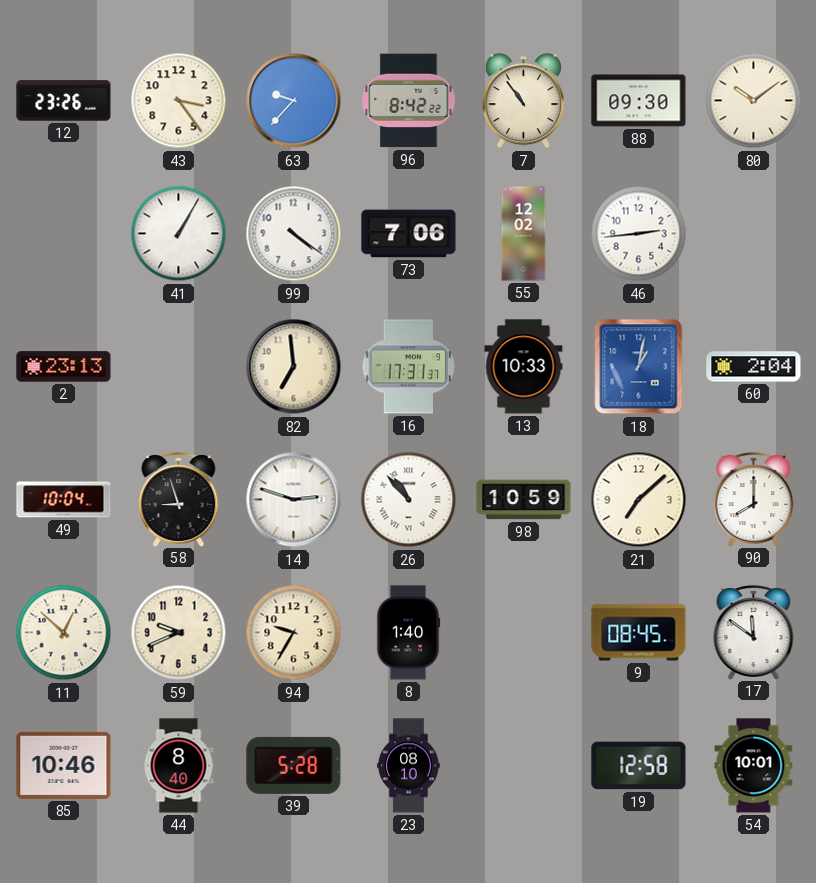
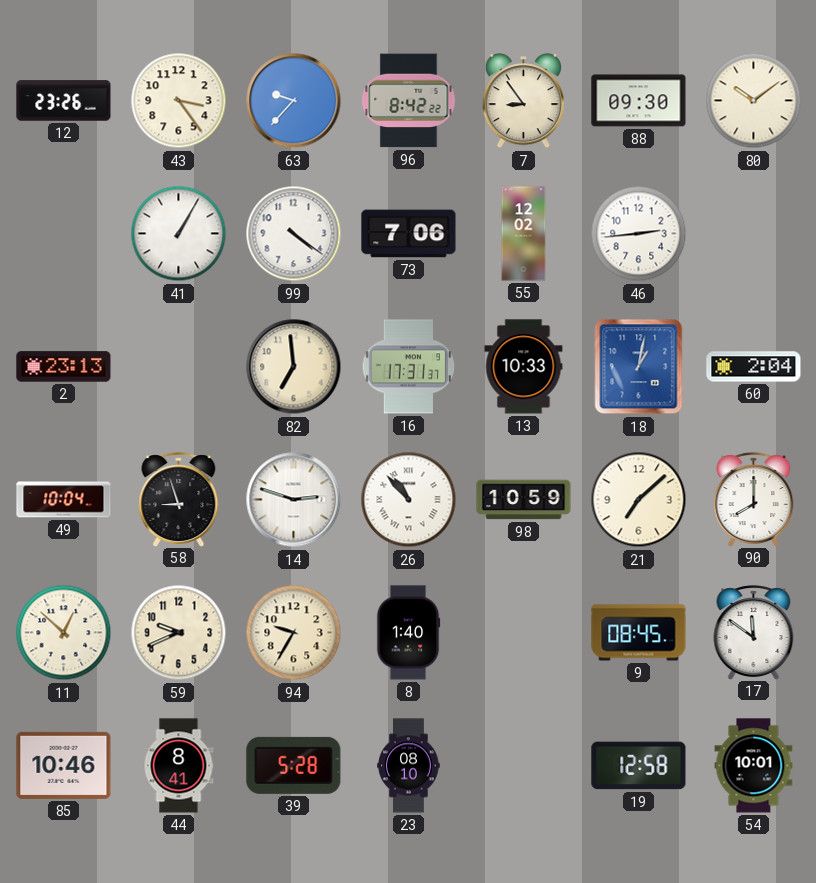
7: 10:54 -> 8:54
44: 8:40 -> 8:41
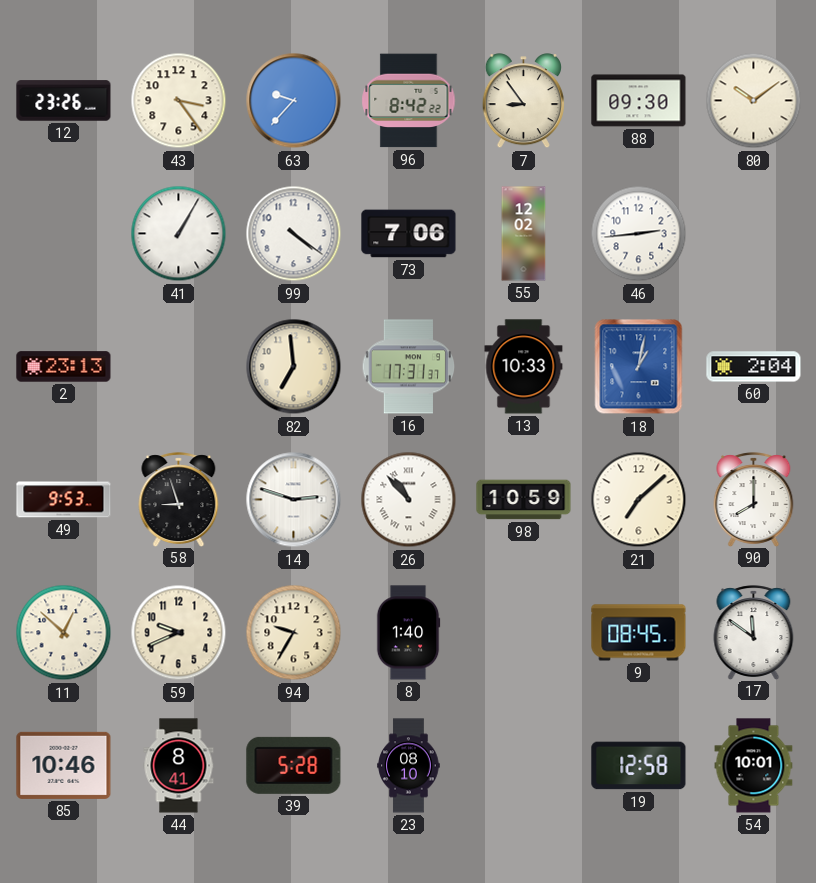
49: 10:04 -> 9:53
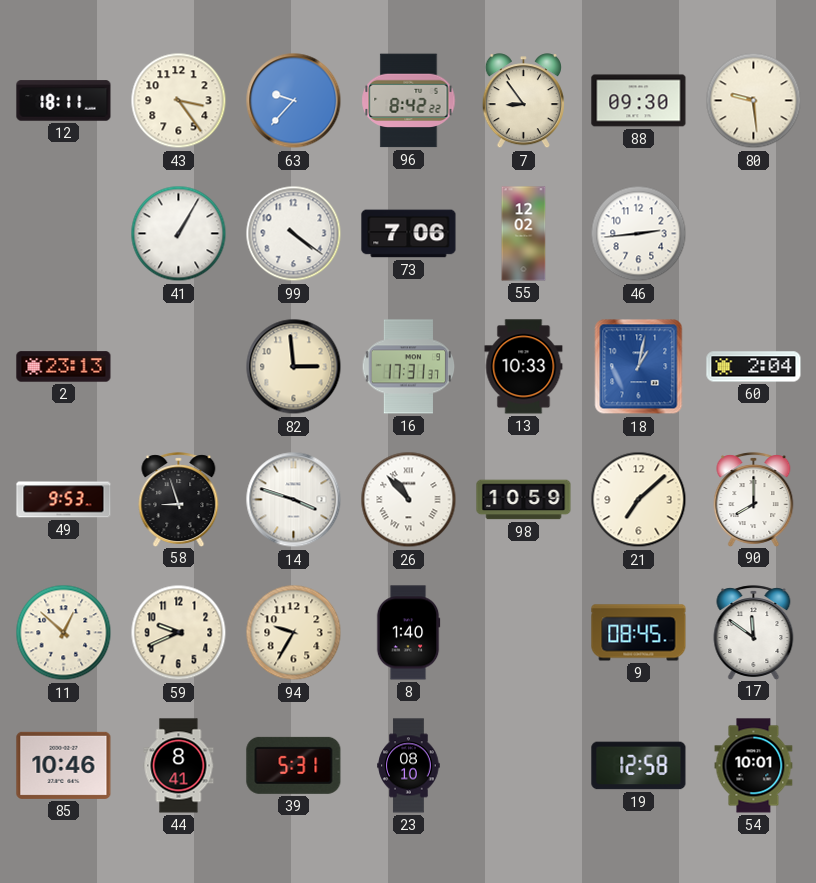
12: 23:26 -> 18:11
80: 10:09 -> 9:29
82: 6:59 -> 2:59
14: 2:48 -> 3:48
39: 5:28 -> 5:31
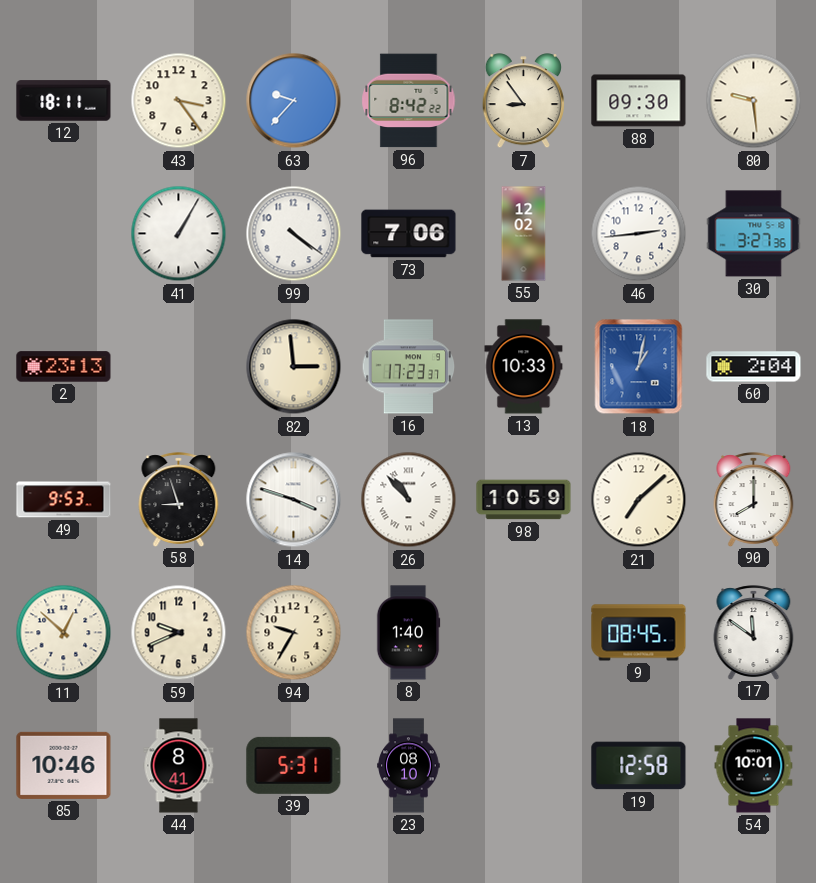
30: none -> 3:27
16: 17:31 -> 17:23
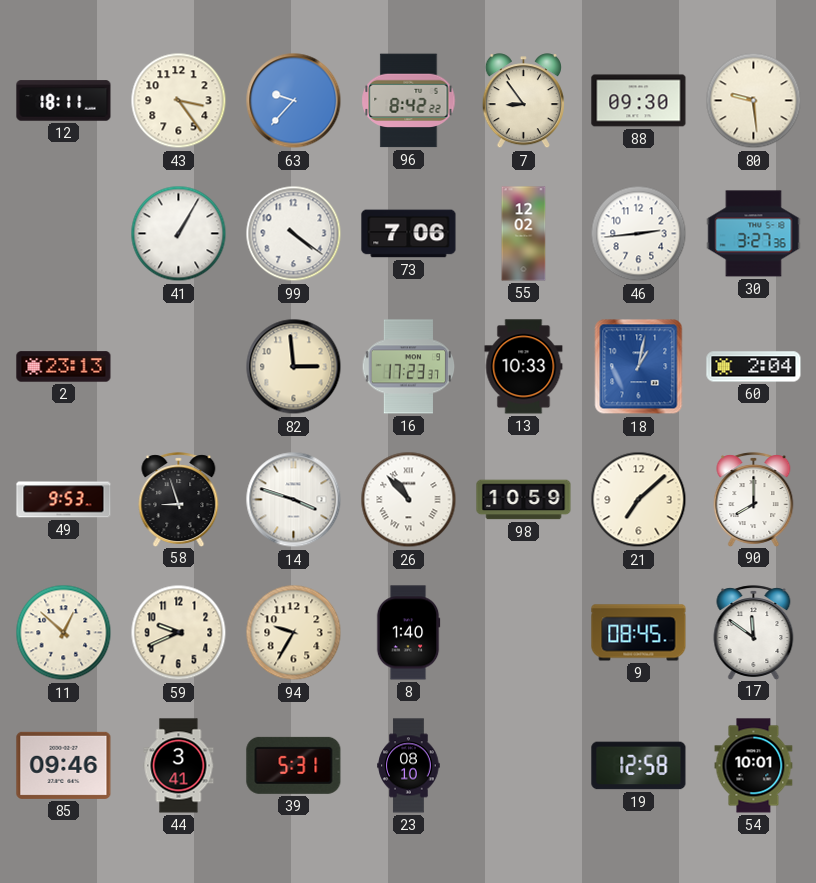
85: 10:46 -> 09:46
44: 8:41 -> 3:41
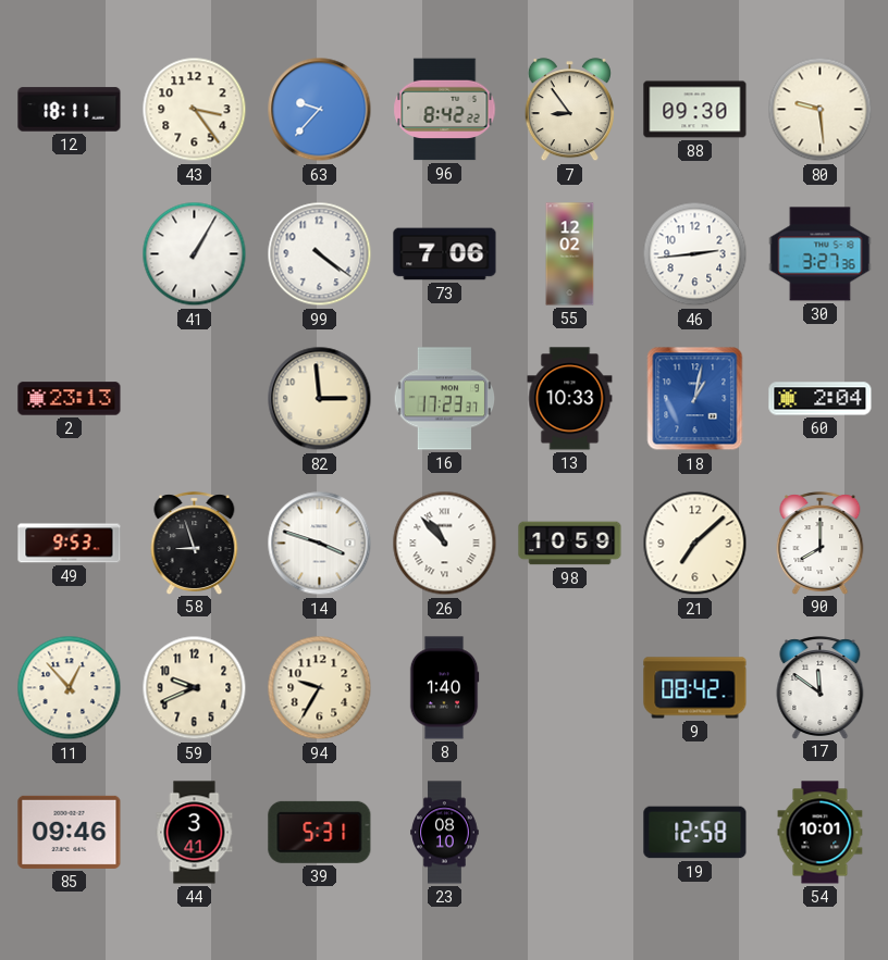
11: 12:52 -> 12:53
9: 08:45 -> 08:42
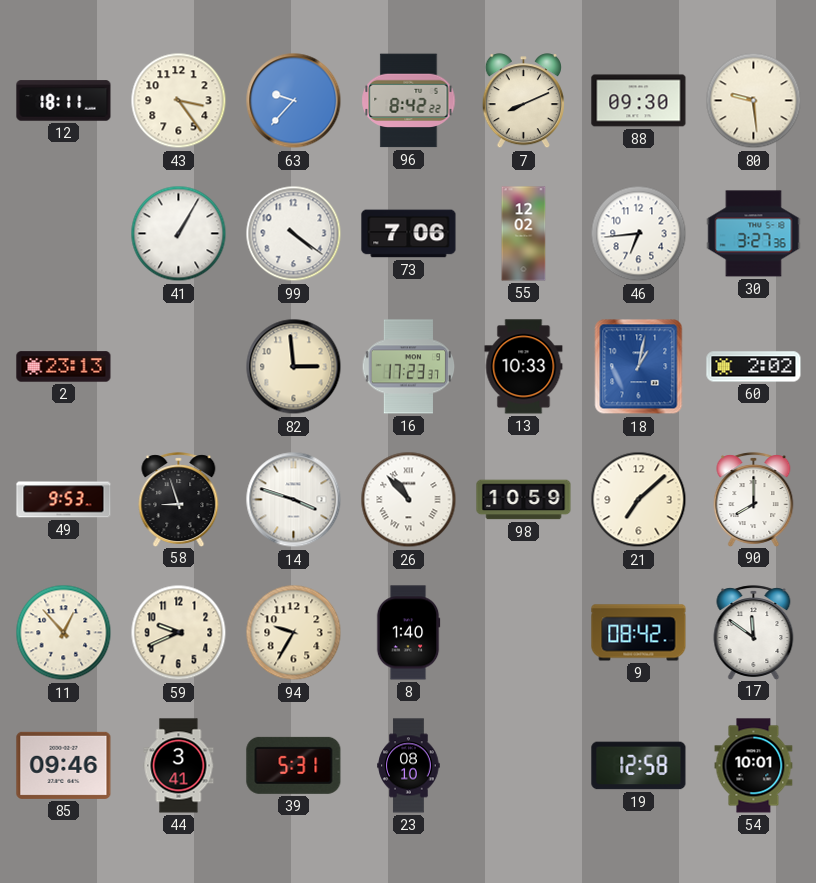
7: 8:54 -> 8:11
46: 2:44 -> 6:44
60: 2:04 -> 2:02
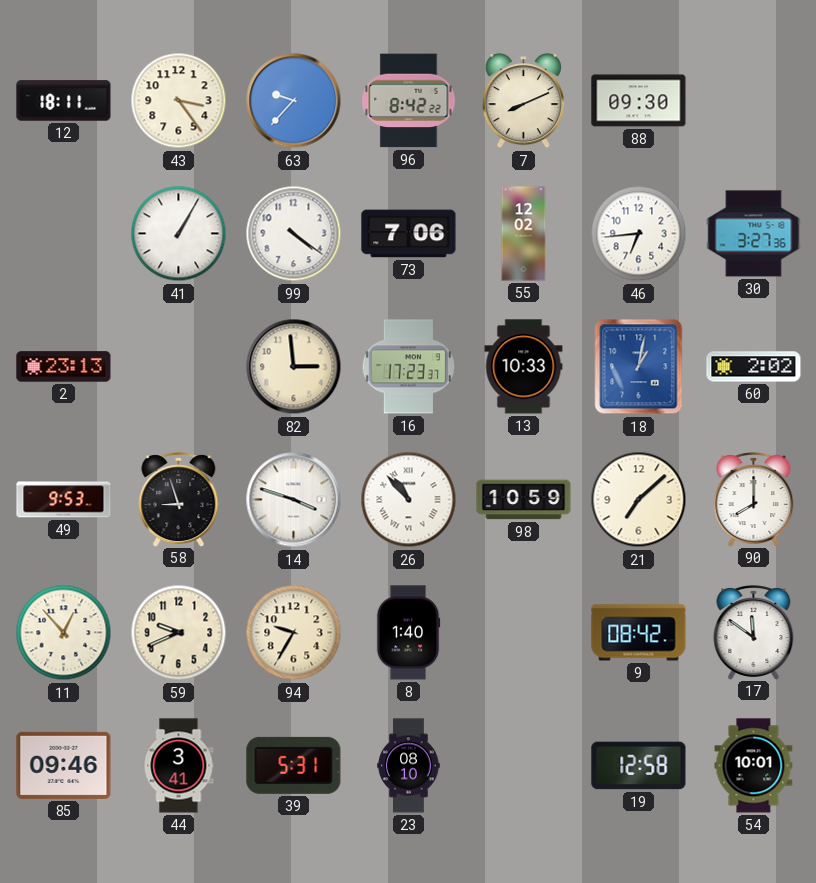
80: 9:29 -> none
